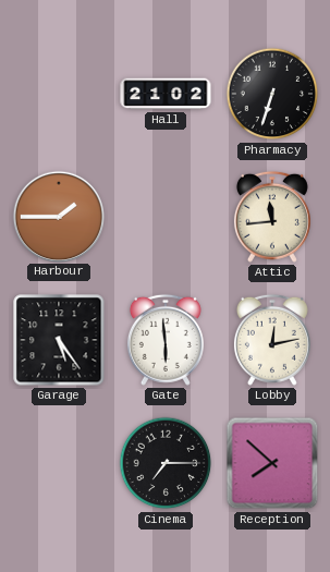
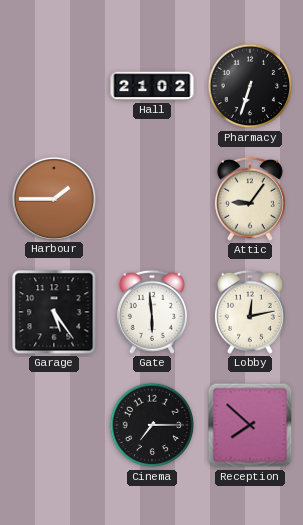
Attic: 11:44 -> 9:06
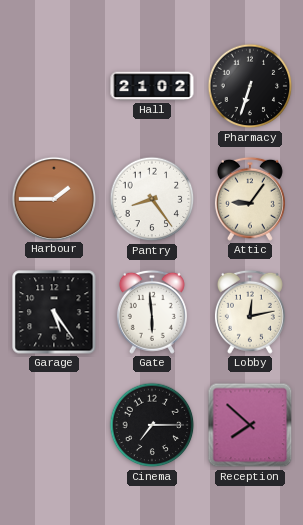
Pantry: none -> 8:24
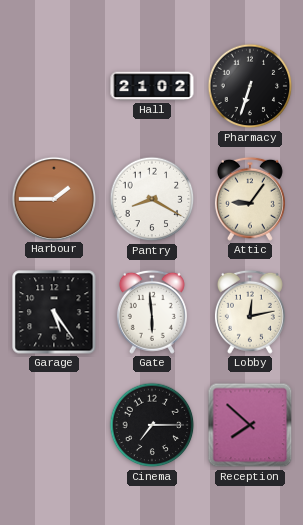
Pantry: 8:24 -> 8:20
